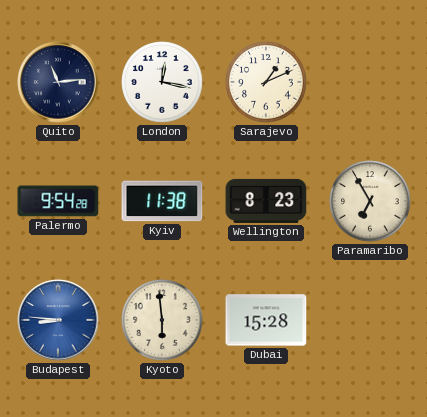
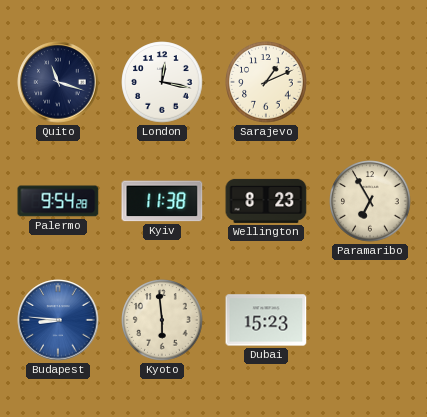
Quito: 11:14 -> 11:18
Dubai: 15:28 -> 15:23
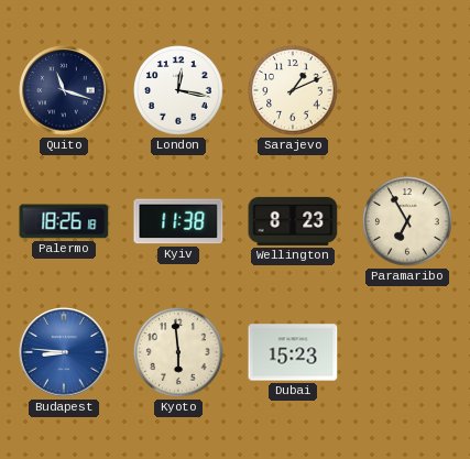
Palermo: 9:54 -> 18:26
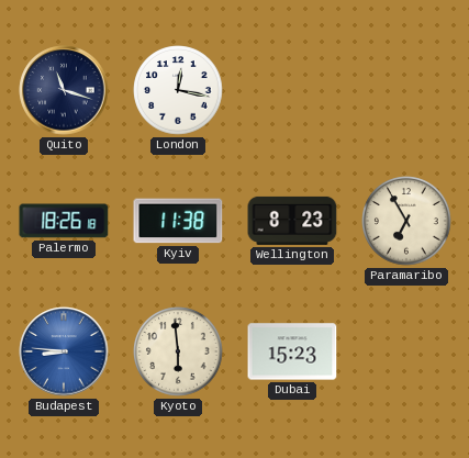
Sarajevo: 1:11 -> none
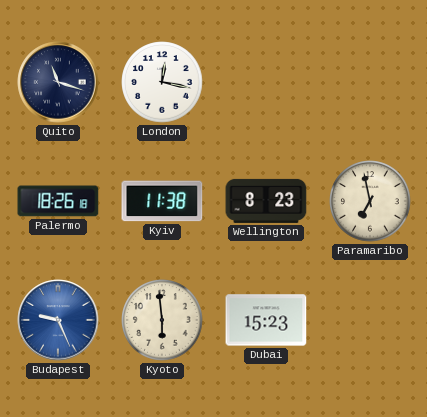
Paramaribo: 6:55 -> 6:58
Budapest: 8:46 -> 9:26
